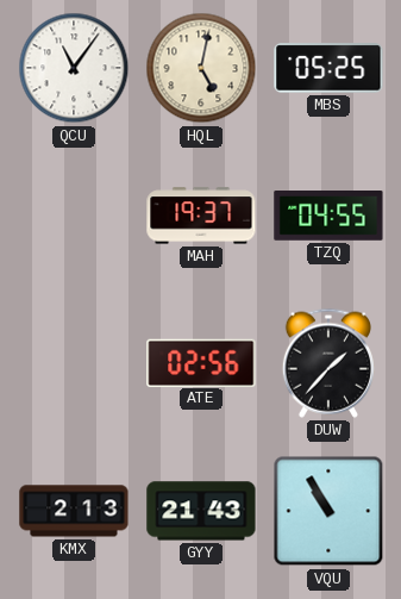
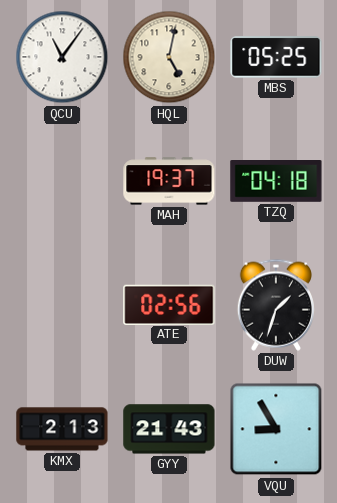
TZQ: 04:55 -> 04:18
DUW: 1:37 -> 1:33
VQU: 10:55 -> 8:55
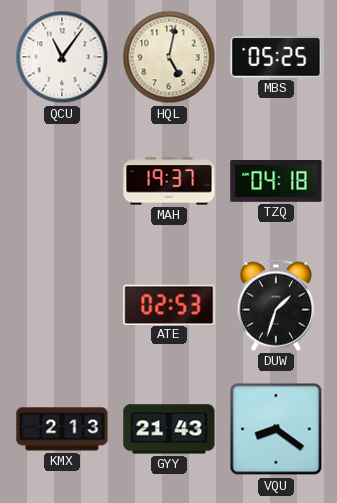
ATE: 02:56 -> 02:53
VQU: 8:55 -> 8:21
